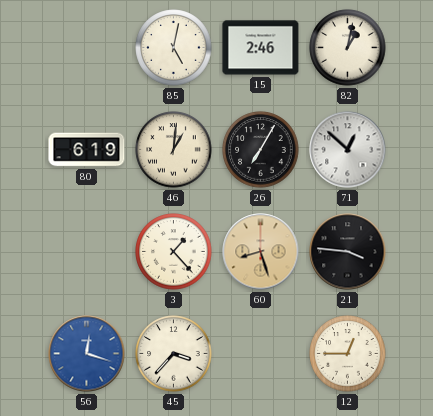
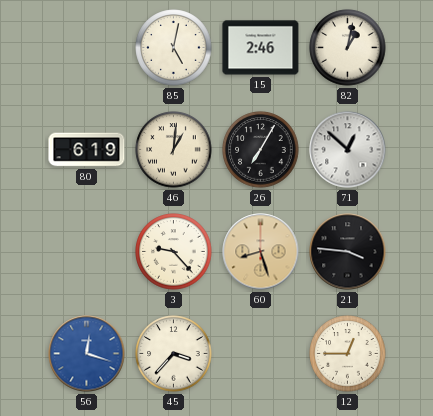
3: 1:23 -> 9:23
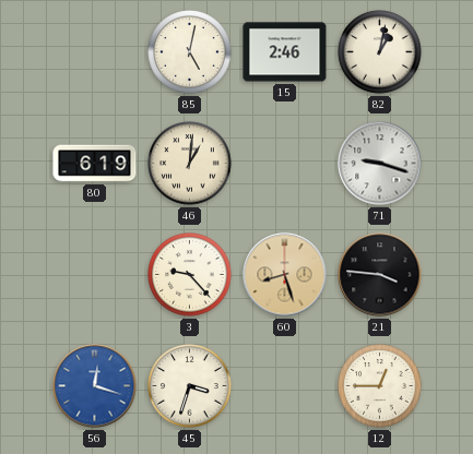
26: 7:05 -> none
71: 12:52 -> 9:18
45: 3:37 -> 3:33
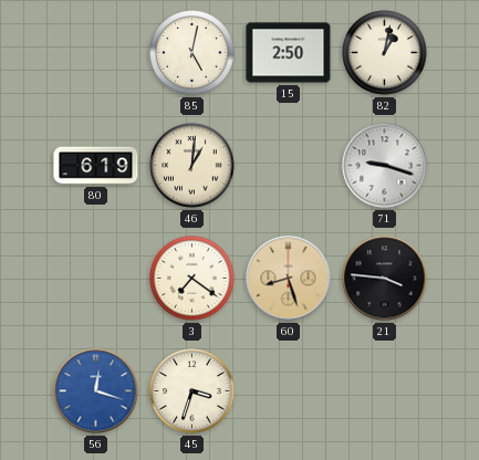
15: 2:46 -> 2:50
3: 9:23 -> 7:21
12: 12:45 -> none
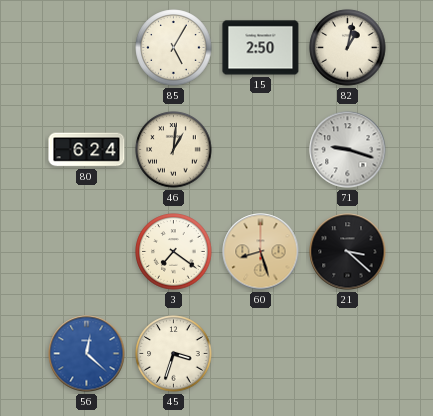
85: 5:02 -> 5:05
80: 6:19 -> 6:24
21: 3:46 -> 3:22
56: 12:18 -> 12:22
